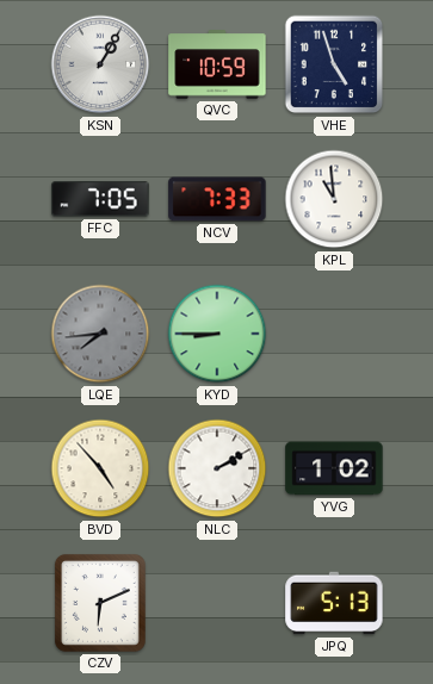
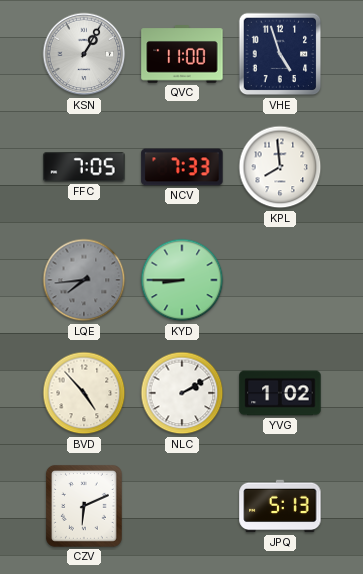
QVC: 10:59 -> 11:00
KPL: 10:59 -> 7:59
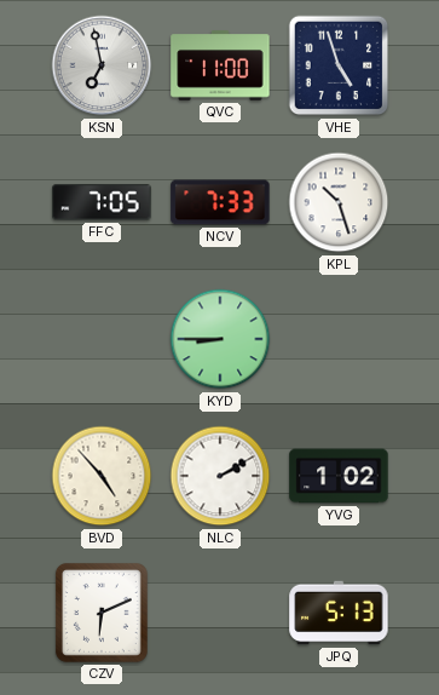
KSN: 1:05 -> 6:58
KPL: 7:59 -> 10:27
LQE: 7:44 -> none
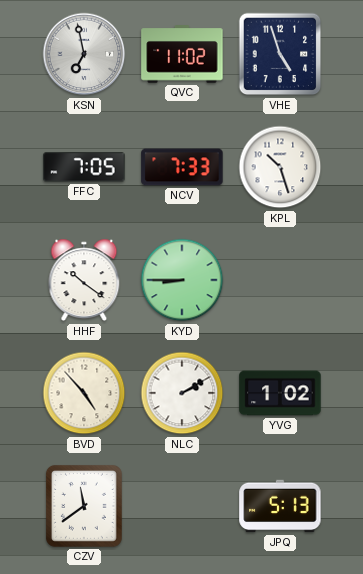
QVC: 11:00 -> 11:02
HHF: none -> 10:21
CZV: 6:11 -> 11:39
